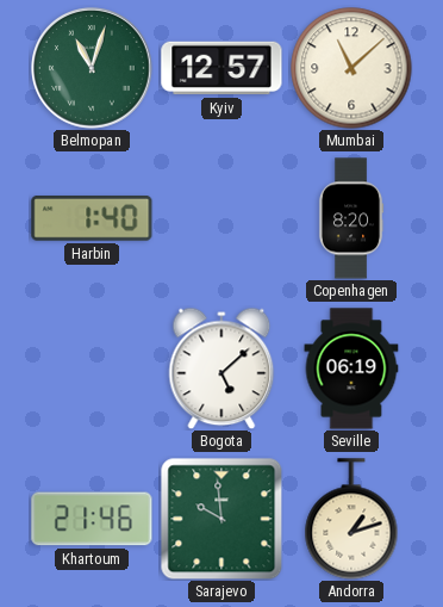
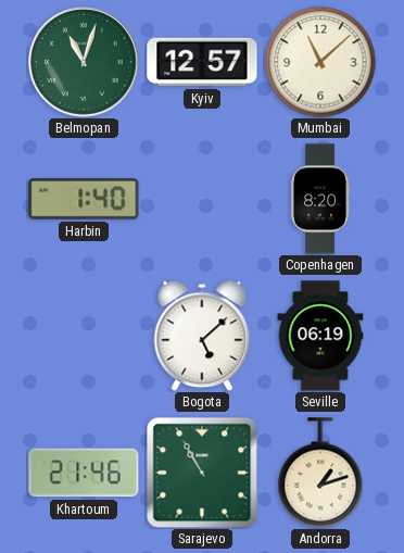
Sarajevo: 9:59 -> 10:55
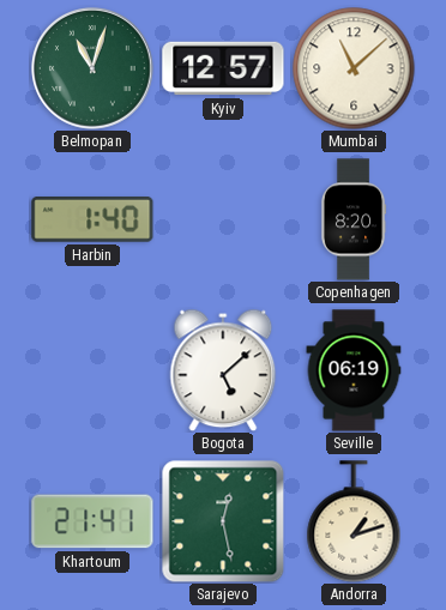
Khartoum: 21:46 -> 21:41
Sarajevo: 10:55 -> 12:28
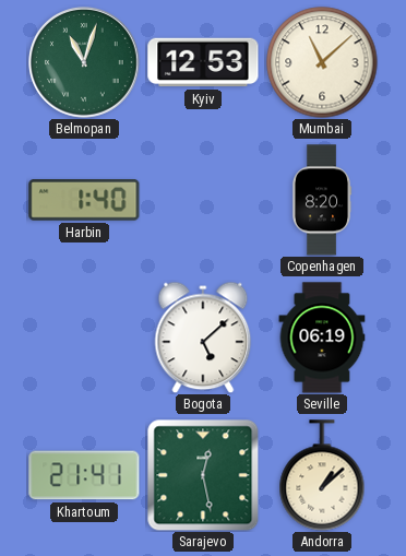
Kyiv: 12:57 -> 12:53
Andorra: 1:12 -> 1:08
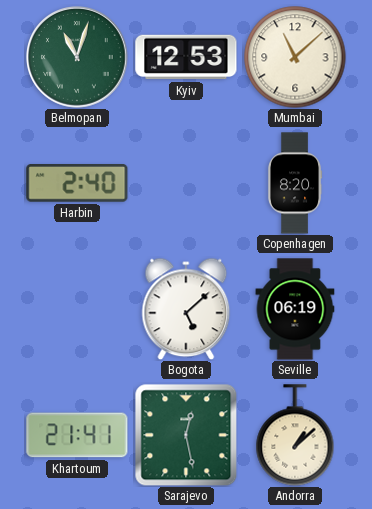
Harbin: 1:40 -> 2:40
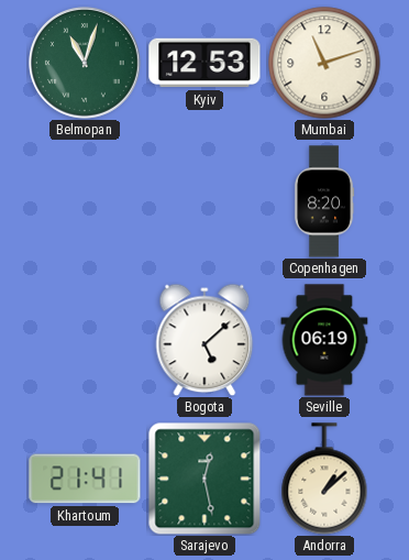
Mumbai: 11:08 -> 11:12
Harbin: 2:40 -> none
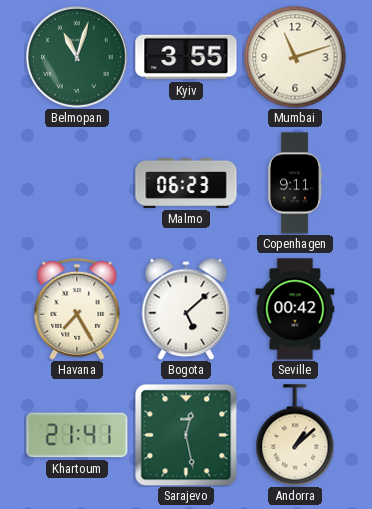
Kyiv: 12:53 -> 3:55
Malmo: none -> 06:23
Copenhagen: 8:20 -> 9:11
Havana: none -> 7:25
Seville: 06:19 -> 00:42
